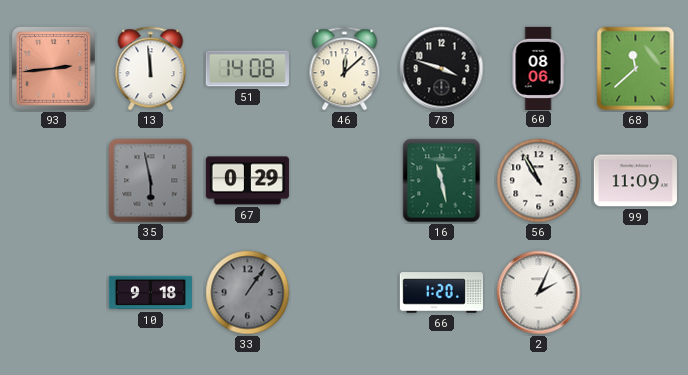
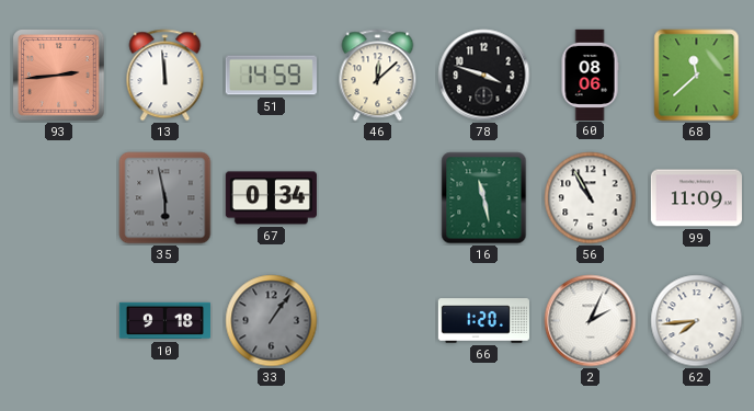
51: 14:08 -> 14:59
67: 0:29 -> 0:34
62: none -> 7:44
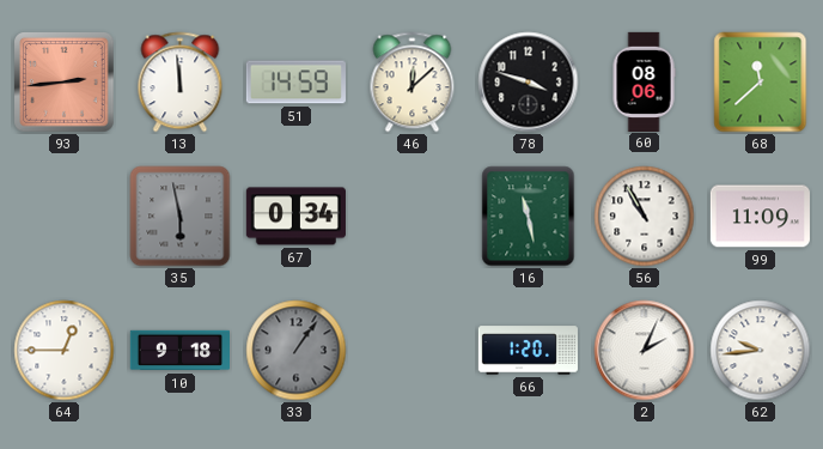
64: none -> 12:45
62: 7:44 -> 9:44
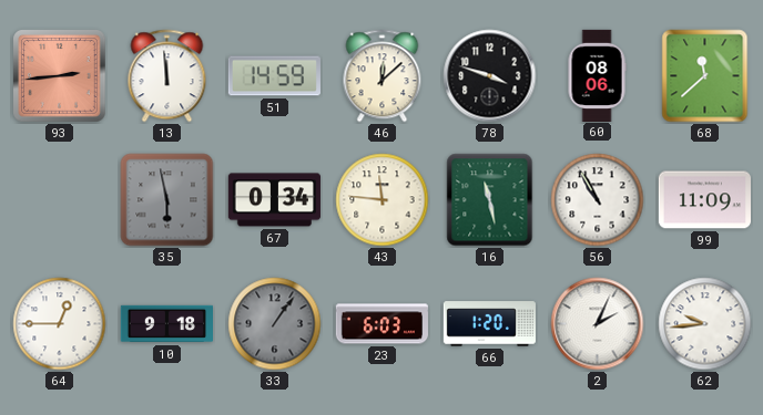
43: none -> 11:46
23: none -> 6:03
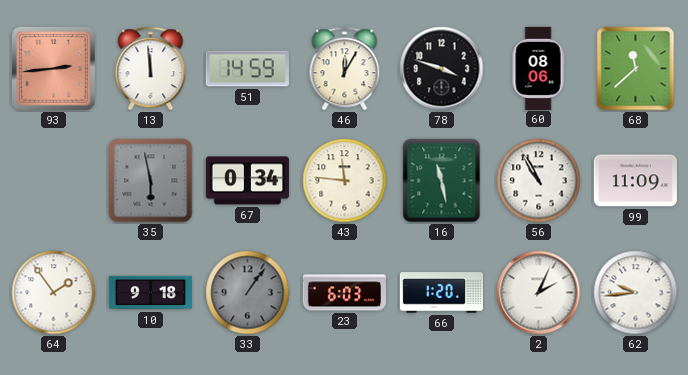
46: 12:08 -> 12:05
64: 12:45 -> 1:54
